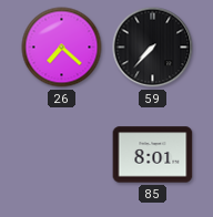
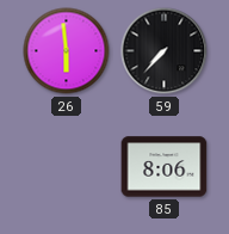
26: 7:22 -> 5:59
85: 8:01 -> 8:06
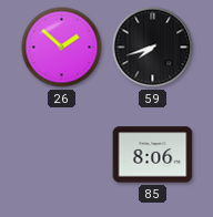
26: 5:59 -> 1:52
59: 7:37 -> 7:42
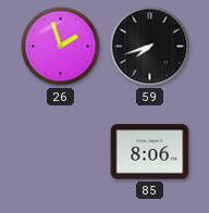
26: 1:52 -> 1:57
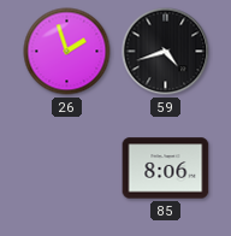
59: 7:42 -> 4:42
